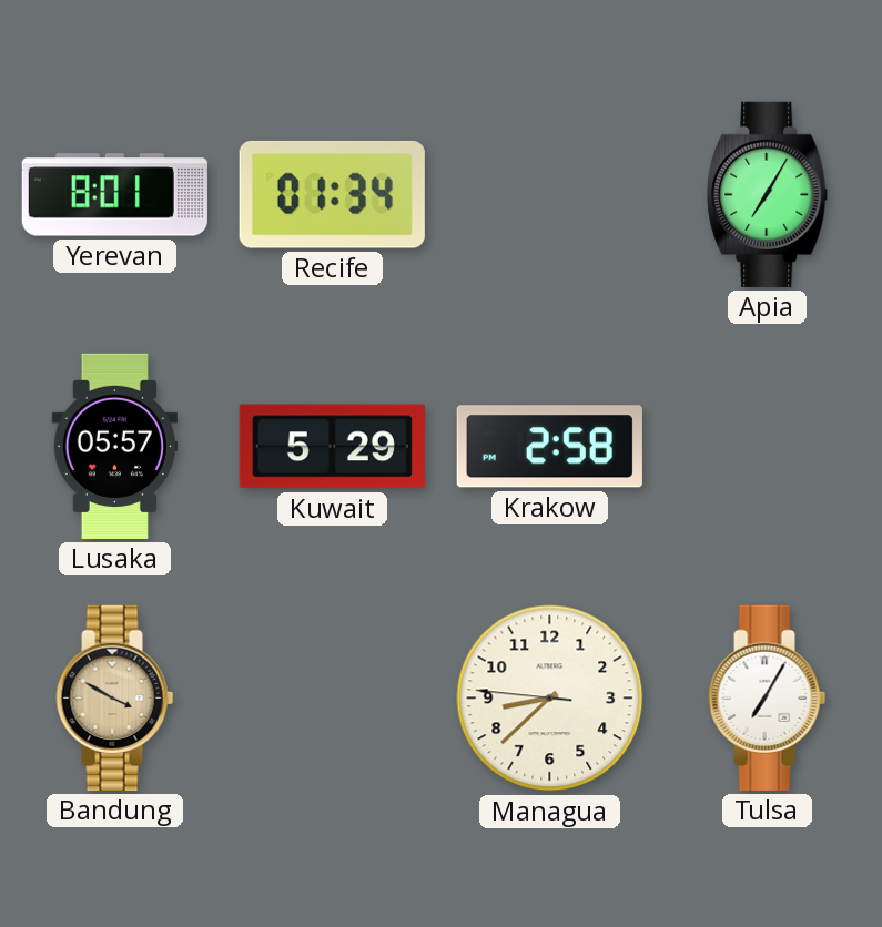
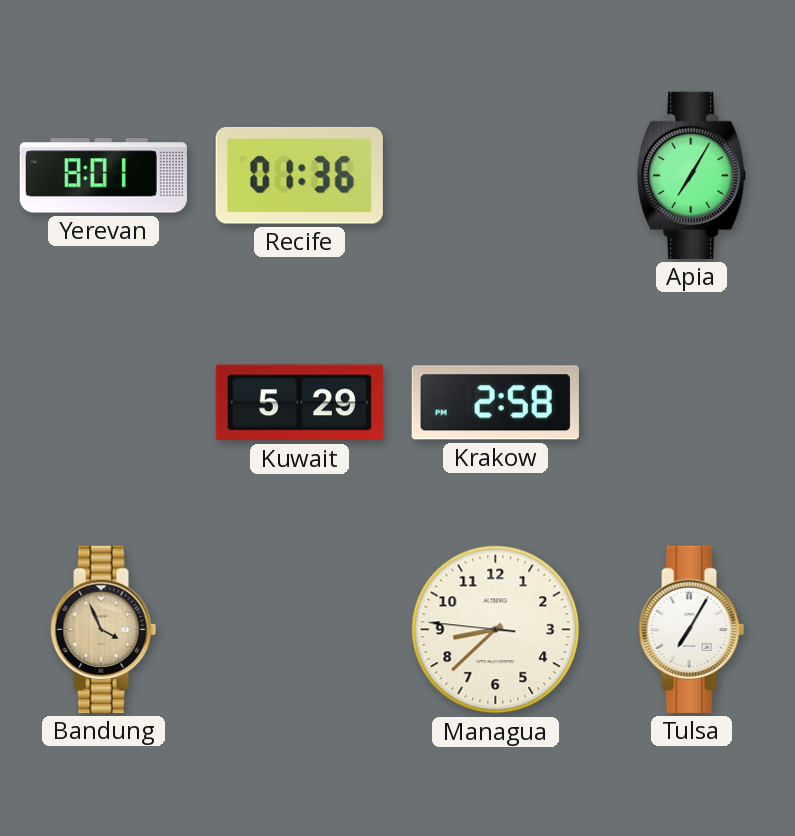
Recife: 01:34 -> 01:36
Lusaka: 05:57 -> none
Bandung: 3:50 -> 3:56
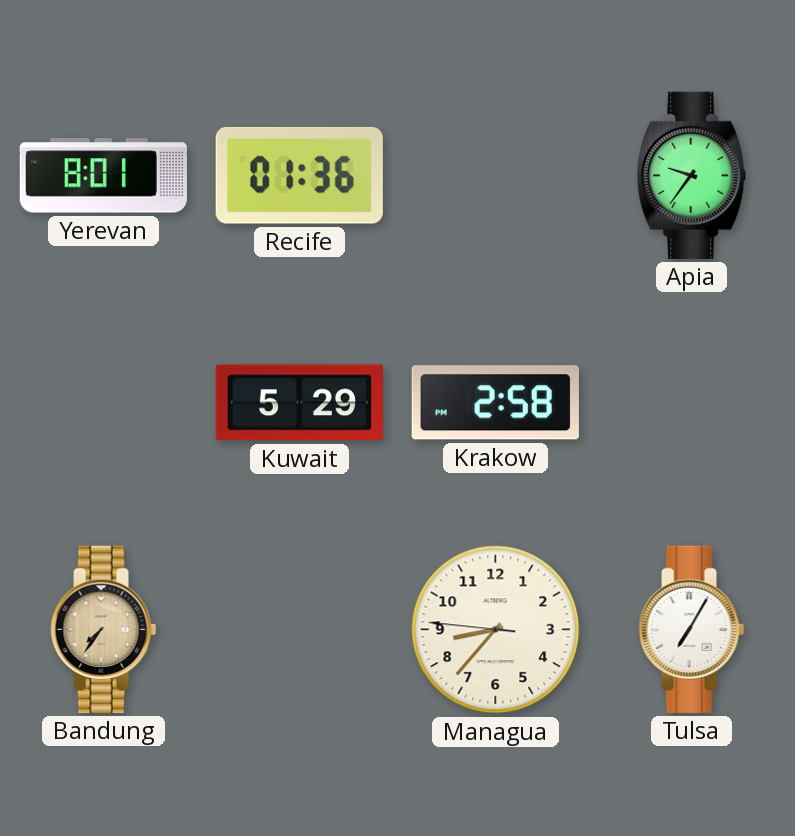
Apia: 7:05 -> 9:36
Bandung: 3:56 -> 7:36
Managua: 8:37 -> 8:36
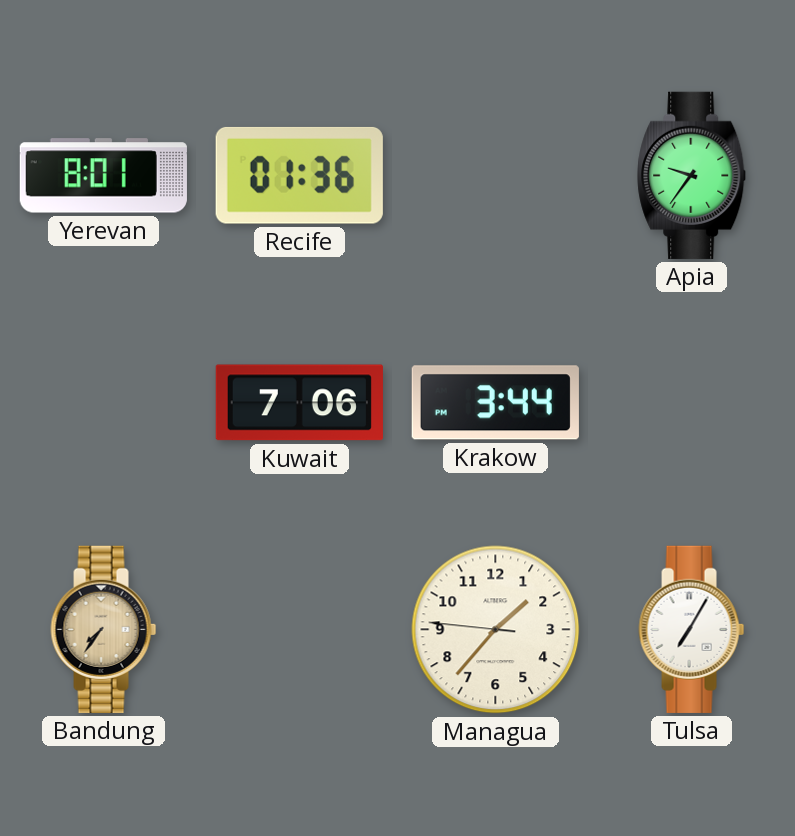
Kuwait: 5:29 -> 7:06
Krakow: 2:58 -> 3:44
Managua: 8:36 -> 1:36
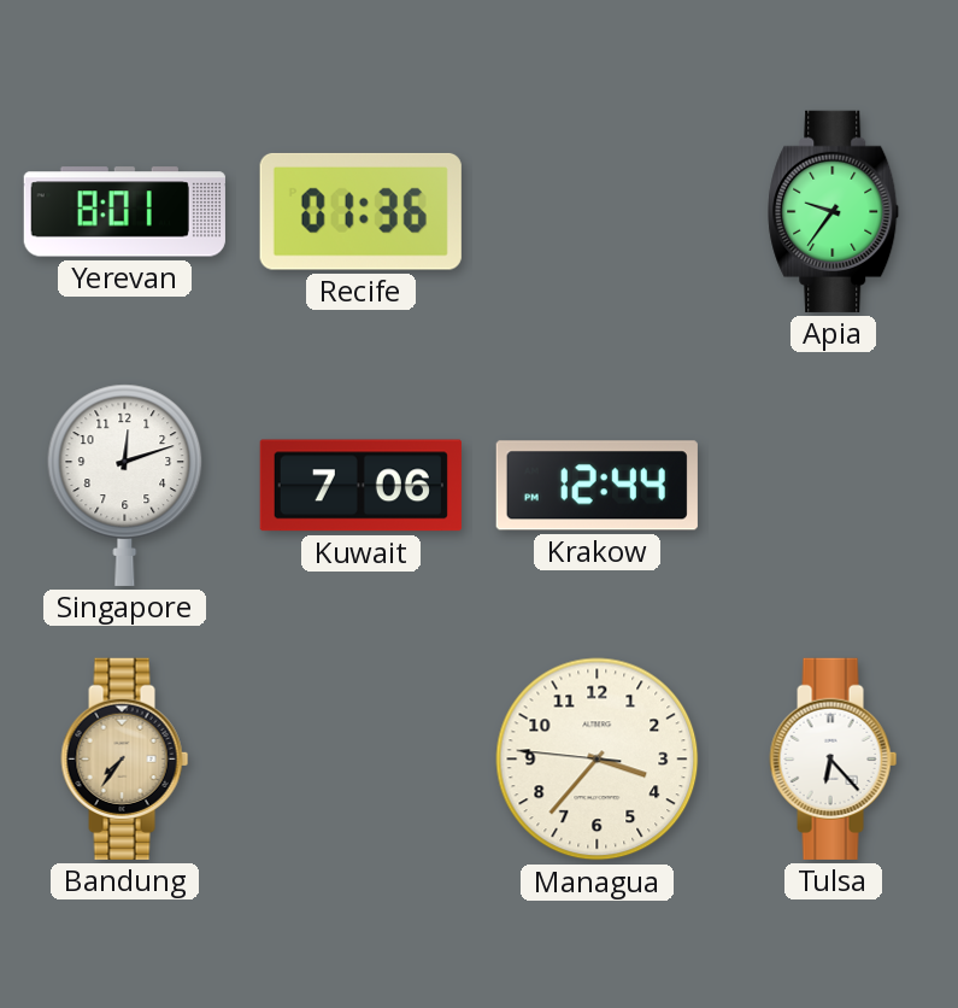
Singapore: none -> 12:12
Krakow: 3:44 -> 12:44
Managua: 1:36 -> 3:36
Tulsa: 7:05 -> 6:23
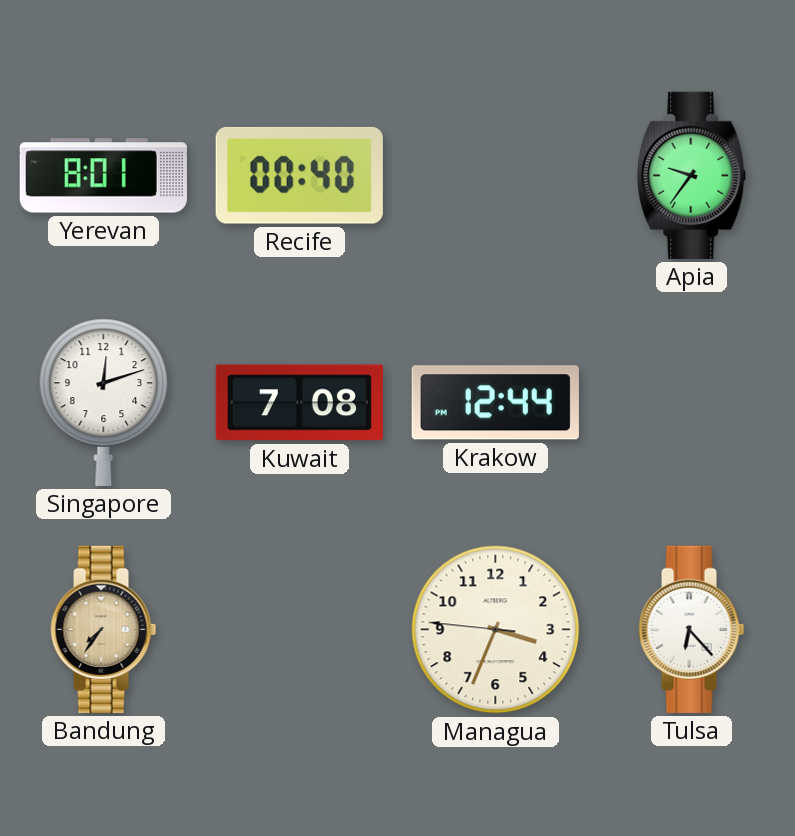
Recife: 01:36 -> 00:40
Kuwait: 7:06 -> 7:08
Managua: 3:36 -> 3:33
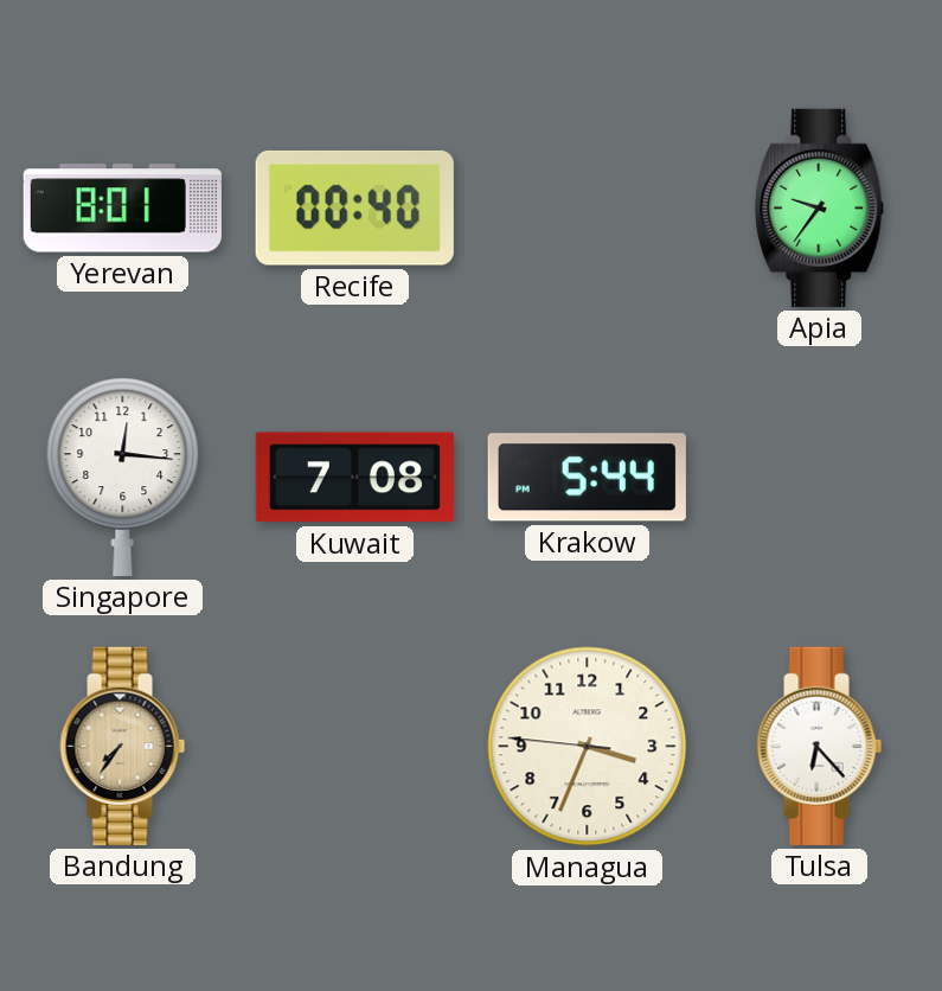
Singapore: 12:12 -> 12:16
Krakow: 12:44 -> 5:44
